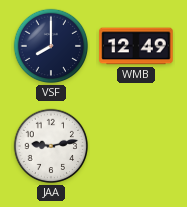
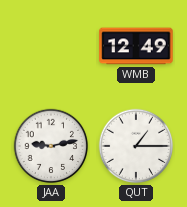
VSF: 8:00 -> none
QUT: none -> 1:15
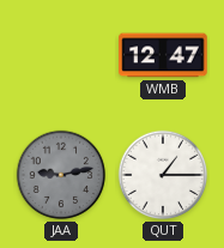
WMB: 12:49 -> 12:47
JAA dial: white -> grey
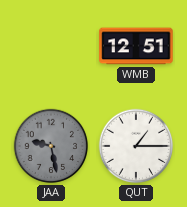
WMB: 12:47 -> 12:51
JAA: 9:13 -> 9:28
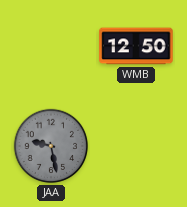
WMB: 12:51 -> 12:50
QUT: 1:15 -> none
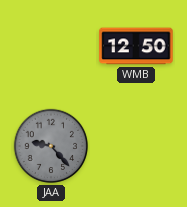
JAA: 9:28 -> 9:23
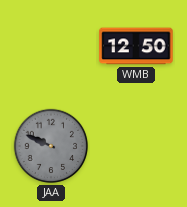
JAA: 9:23 -> 9:49
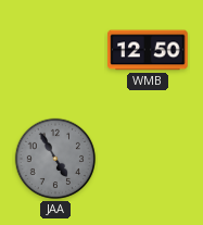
JAA: 9:49 -> 4:55
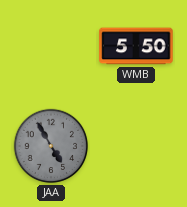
WMB: 12:50 -> 5:50
